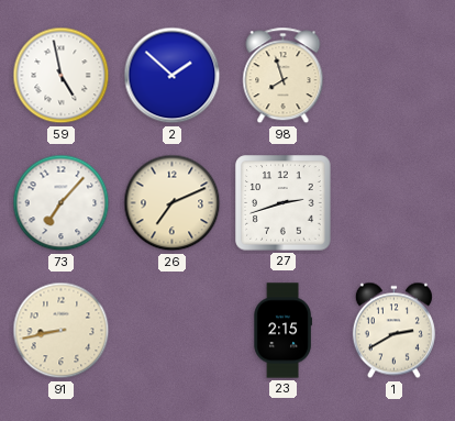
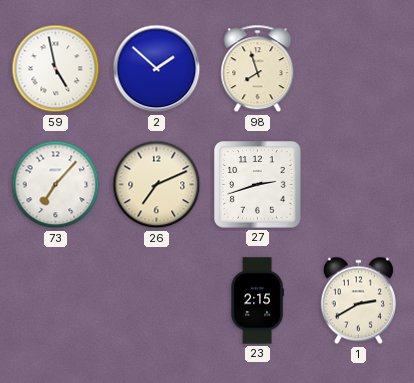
91: 8:43 -> none
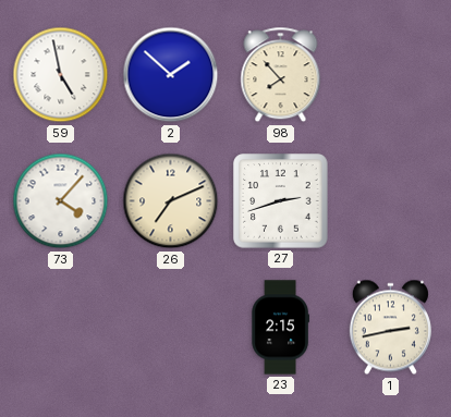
98: 7:57 -> 7:53
73: 7:07 -> 4:07
1: 2:40 -> 2:43
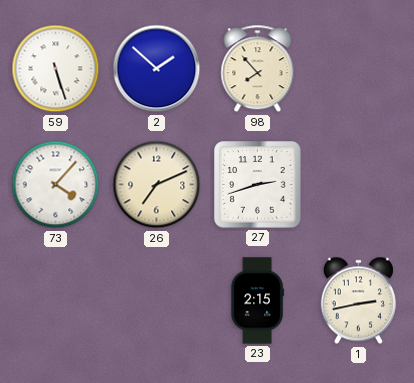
59: 4:58 -> 5:27
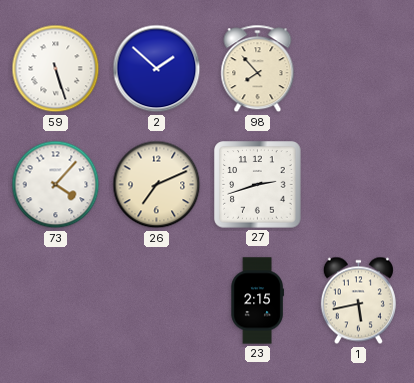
1: 2:43 -> 5:43
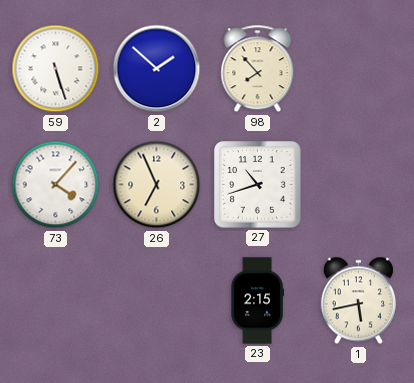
26: 7:11 -> 6:56
27: 2:42 -> 10:42
